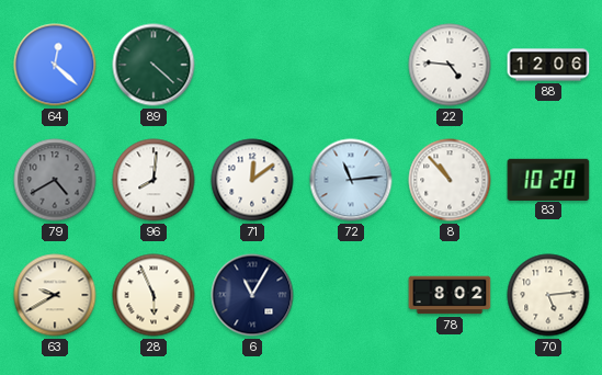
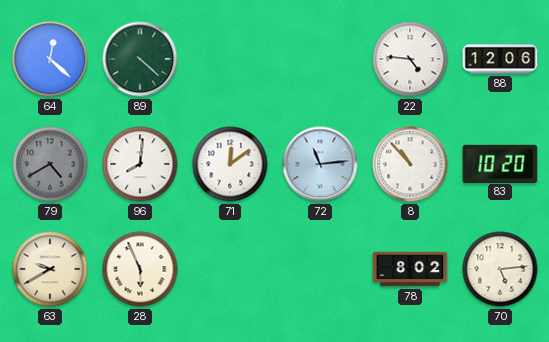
6: 11:05 -> none
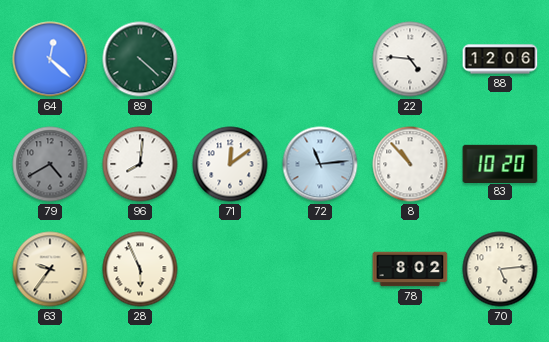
63: 9:40 -> 9:36
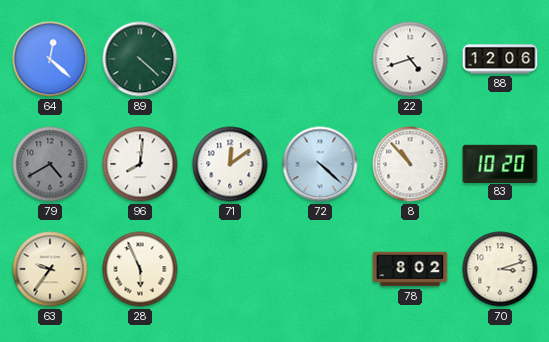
22: 4:46 -> 4:42
72: 11:14 -> 4:22
70: 5:14 -> 3:12
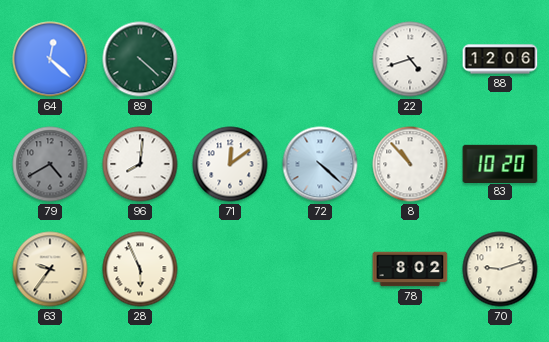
70: 3:12 -> 9:12
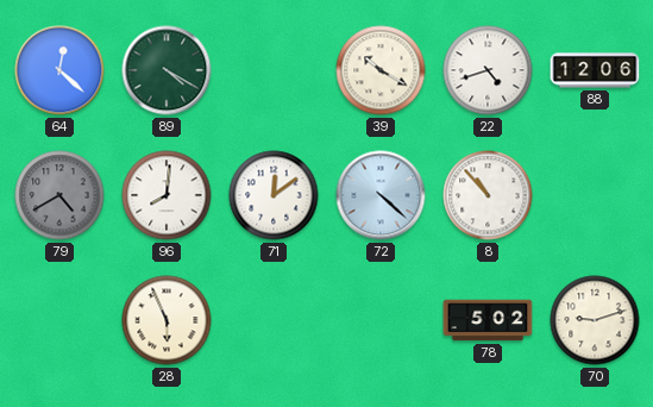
89: 4:22 -> 4:20
39: none -> 10:20
83: 10:20 -> none
63: 9:36 -> none
78: 8:02 -> 5:02
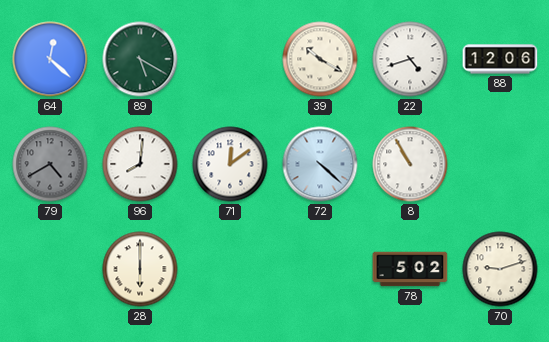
89: 4:20 -> 5:20
8: 10:53 -> 10:55
28: 5:56 -> 6:00
